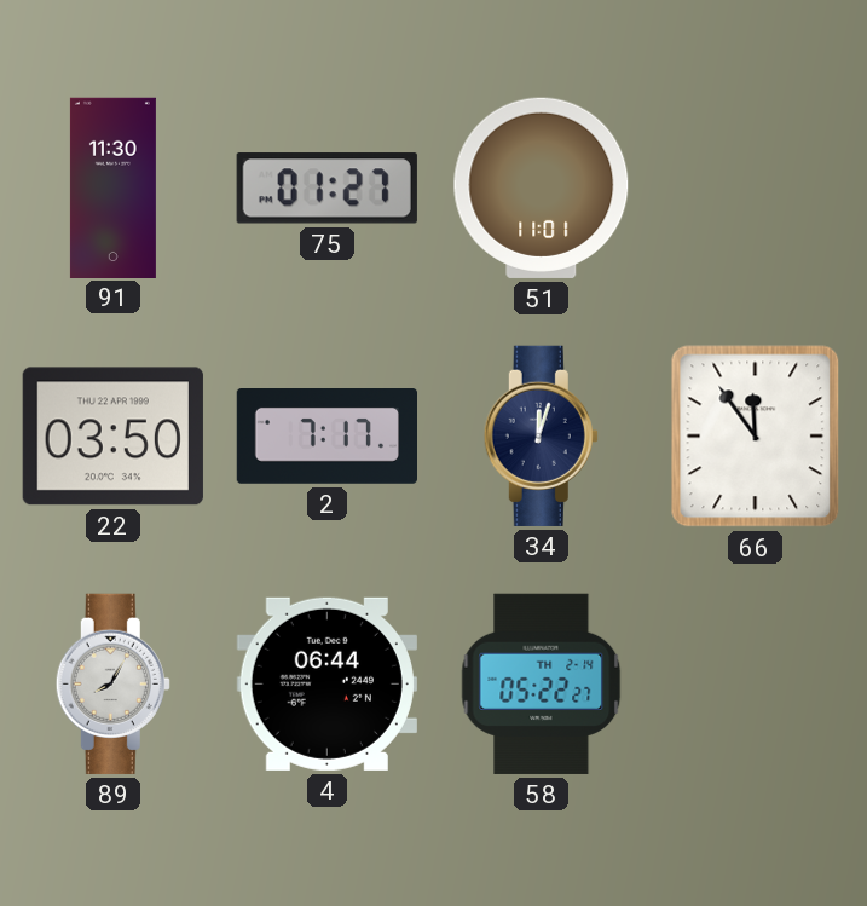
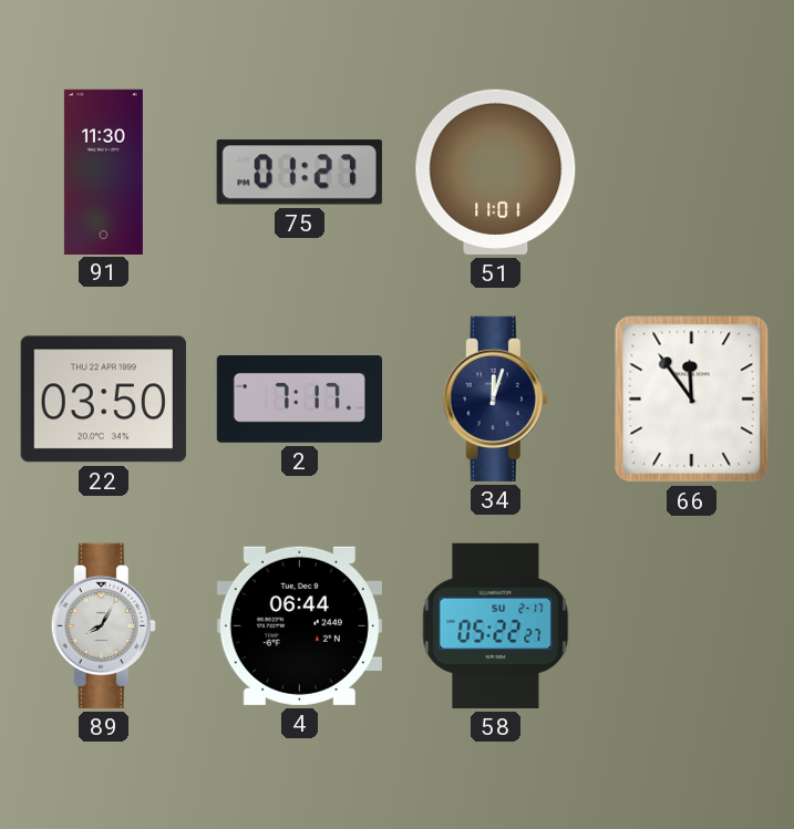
58 date: TH 2-14 -> SU 2-17
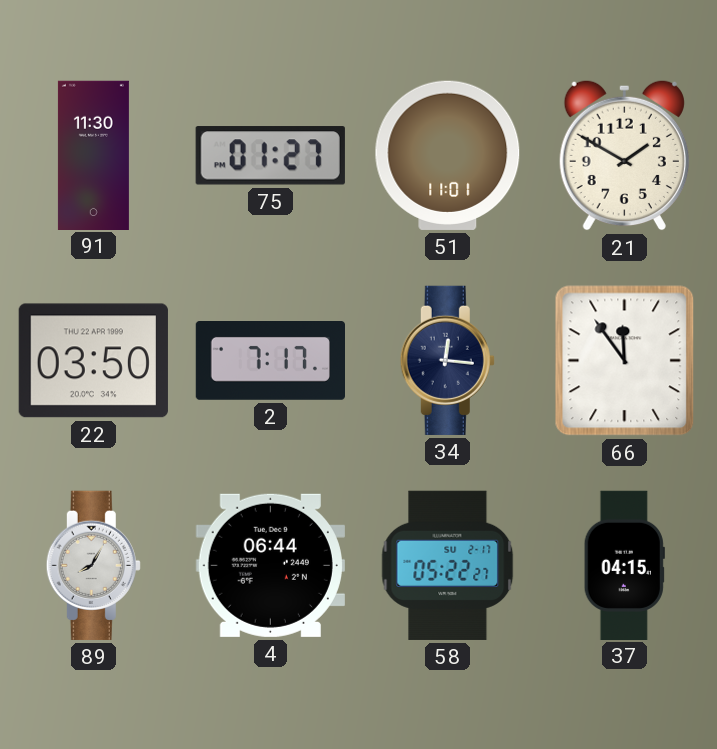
21: none -> 1:50
34: 12:03 -> 12:16
37: none -> 04:15
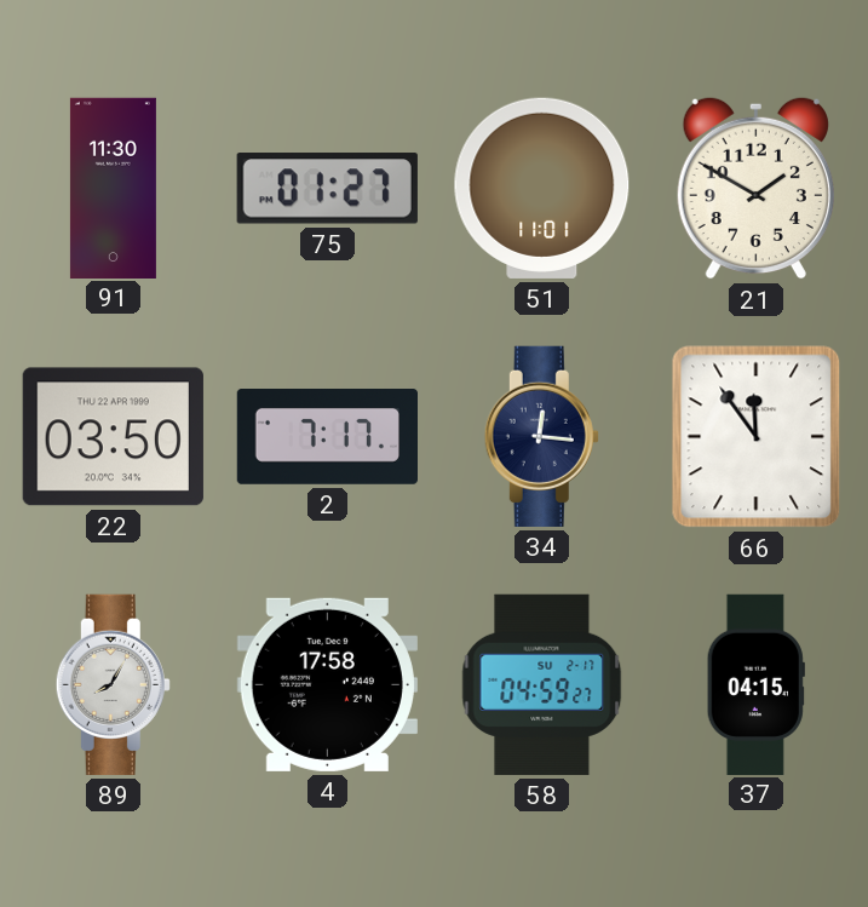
4: 06:44 -> 17:58
58: 05:22 -> 04:59
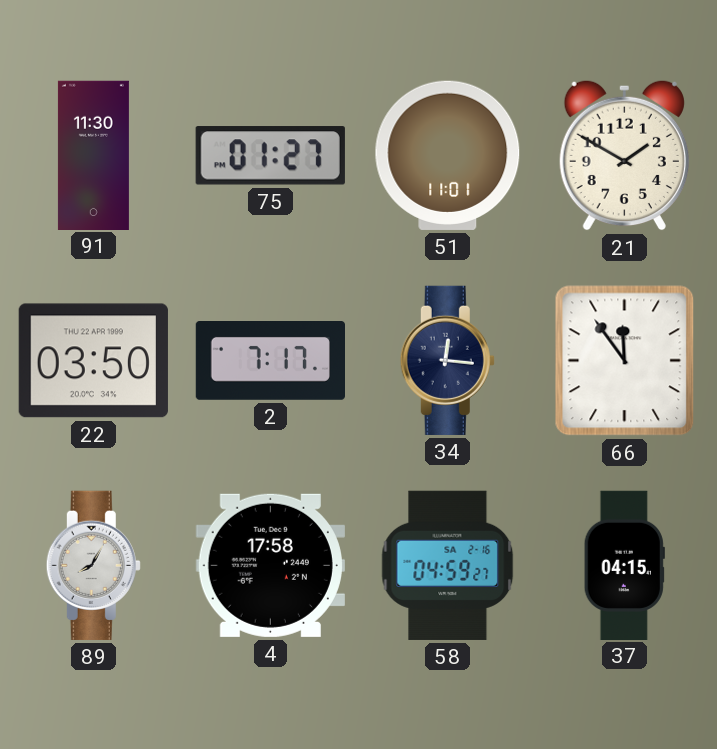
58 date: SU 2-17 -> SA 2-16
